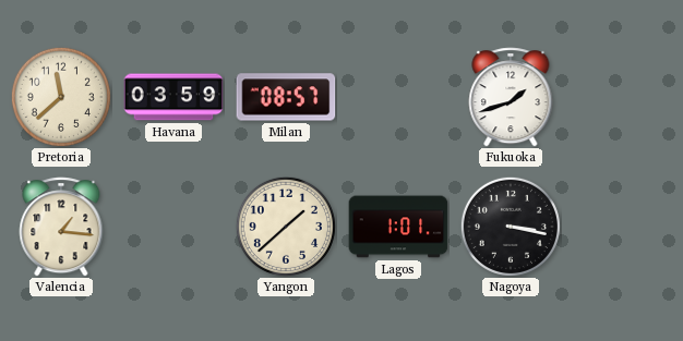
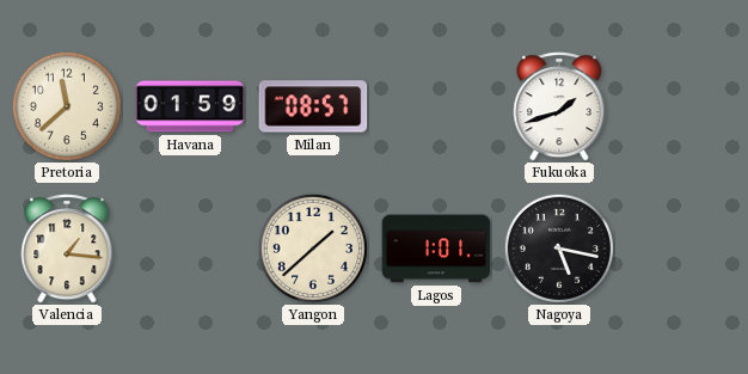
Havana: 03:59 -> 01:59
Nagoya: 3:17 -> 5:17
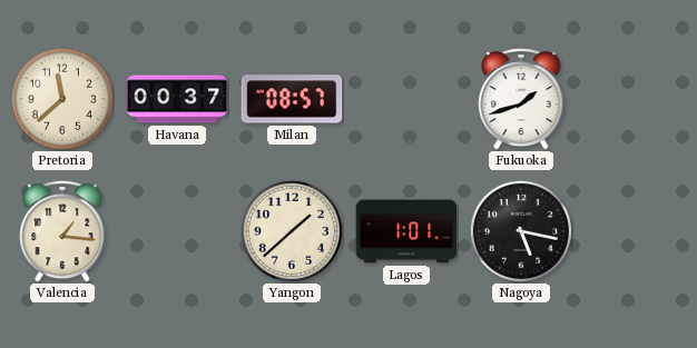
Havana: 01:59 -> 00:37
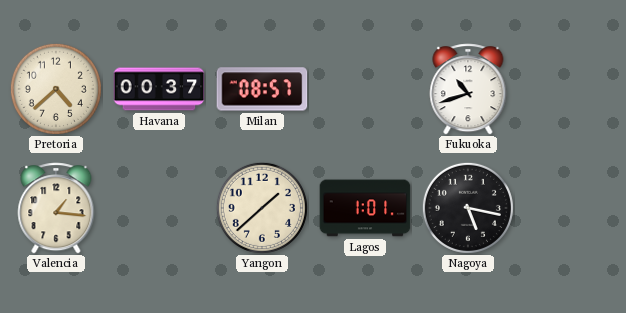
Pretoria: 11:38 -> 4:38
Fukuoka: 1:42 -> 10:42
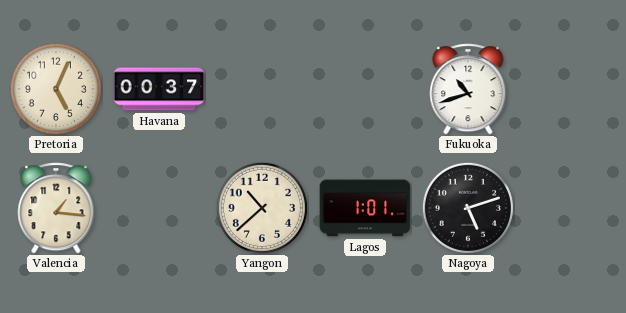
Pretoria: 4:38 -> 5:04
Milan: 08:57 -> none
Yangon: 1:38 -> 10:38
Nagoya: 5:17 -> 5:12
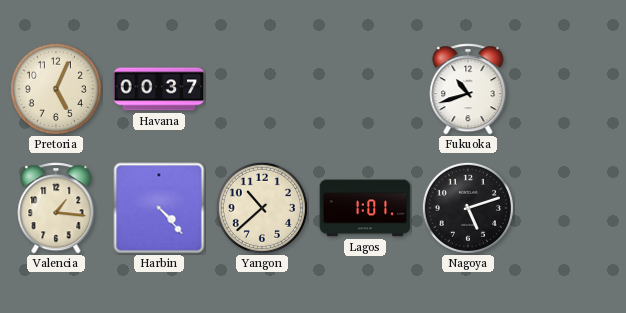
Harbin: none -> 4:23
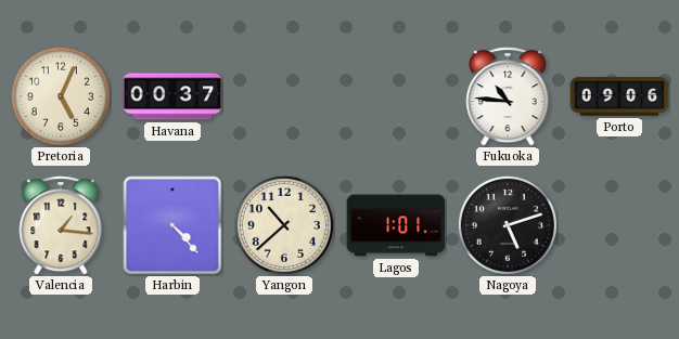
Fukuoka: 10:42 -> 10:46
Porto: none -> 09:06
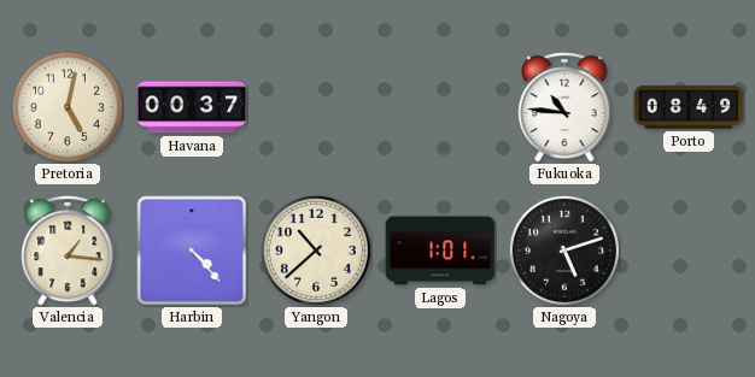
Pretoria: 5:04 -> 5:02
Porto: 09:06 -> 08:49
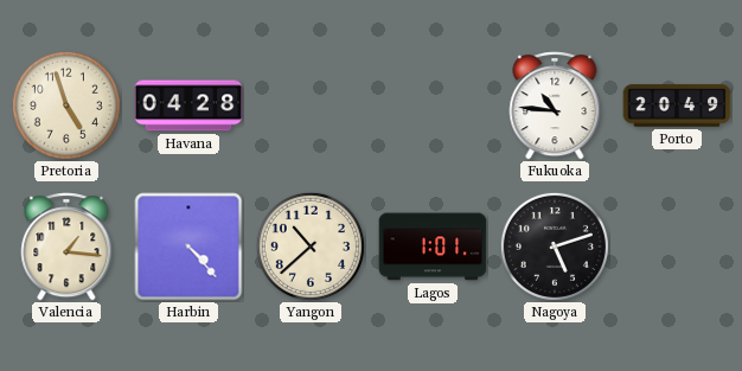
Pretoria: 5:02 -> 4:57
Havana: 00:37 -> 04:28
Porto: 08:49 -> 20:49
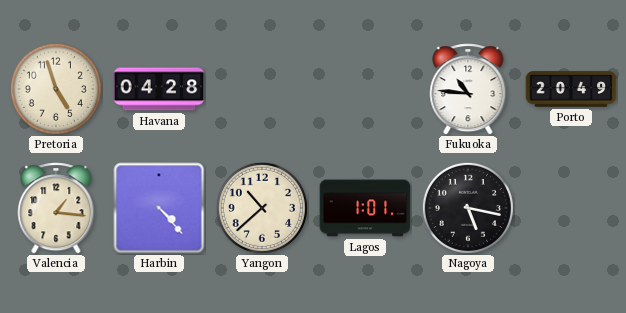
Nagoya: 5:12 -> 5:17
